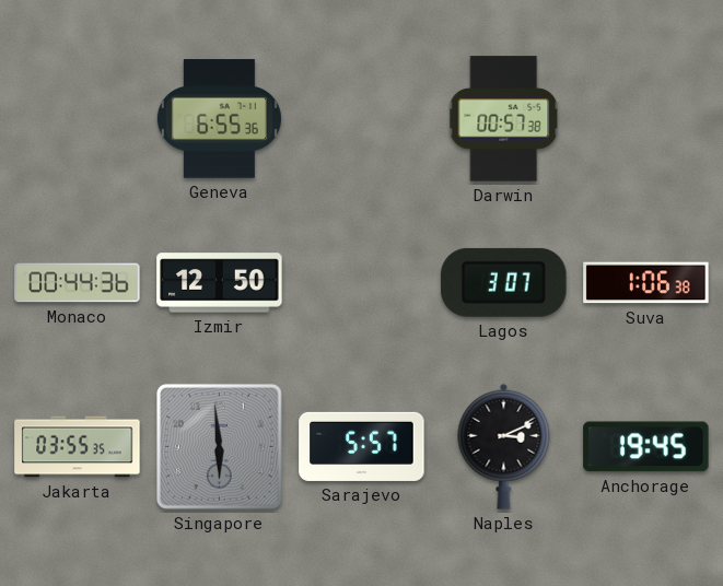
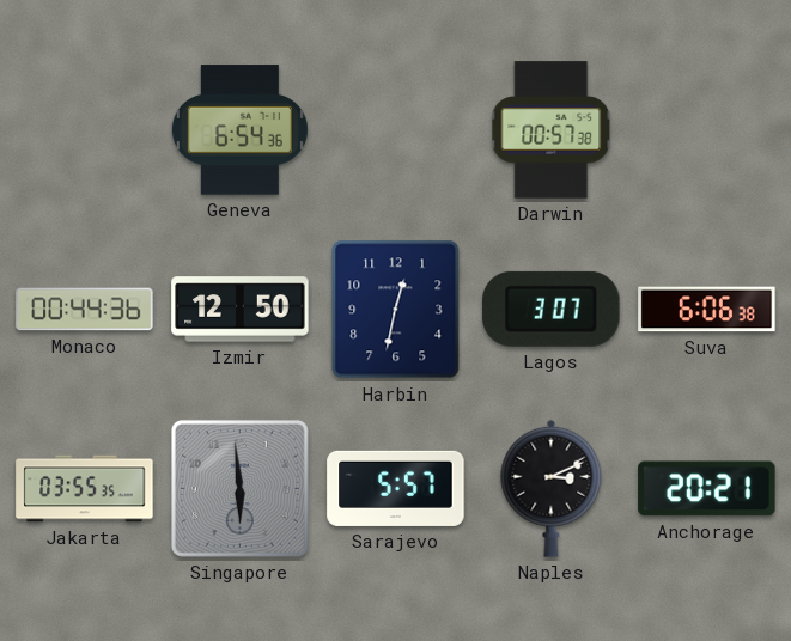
Geneva: 6:55 -> 6:54
Harbin: none -> 12:32
Suva: 1:06 -> 6:06
Anchorage: 19:45 -> 20:21
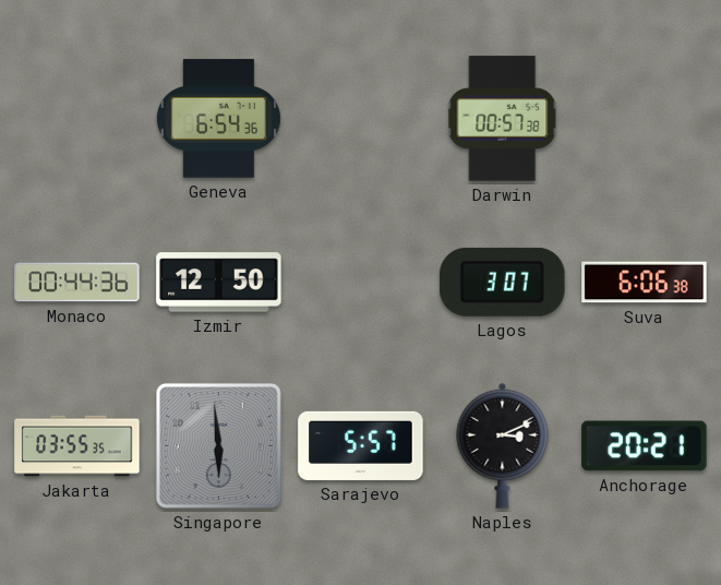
Harbin: 12:32 -> none
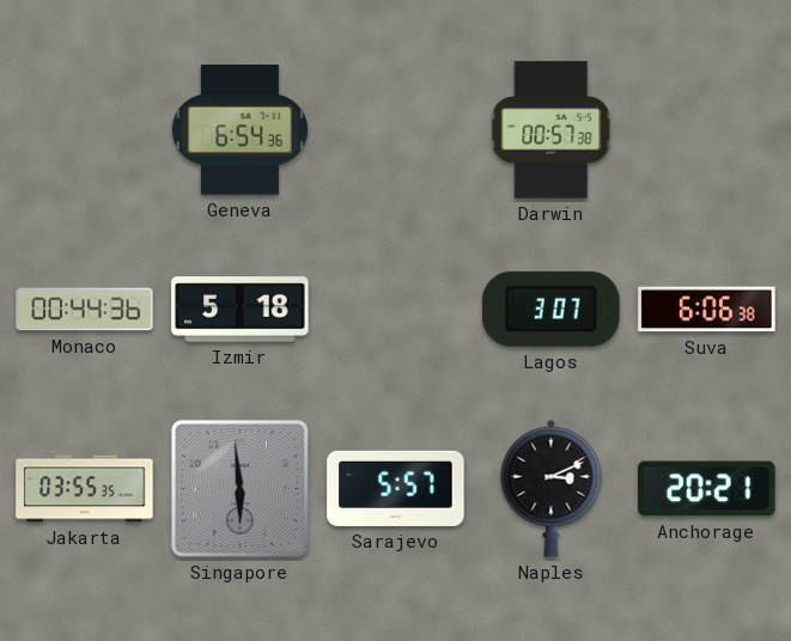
Izmir: 12:50 -> 5:18
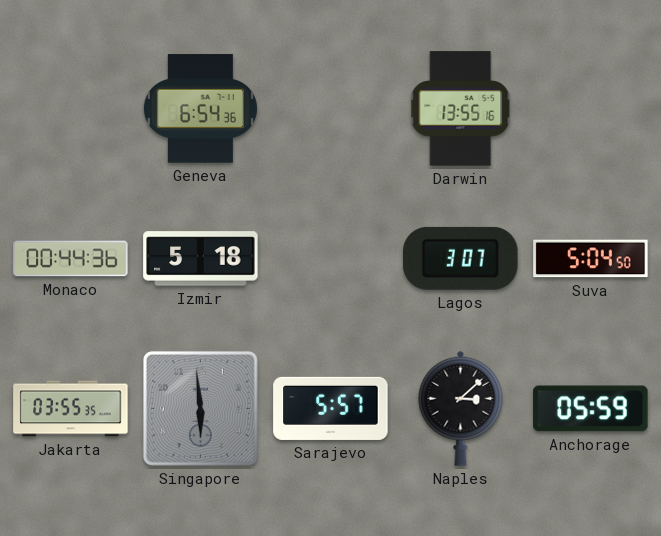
Darwin: 00:57 -> 13:55
Suva: 6:06 -> 5:04
Naples: 3:11 -> 3:08
Anchorage: 20:21 -> 05:59
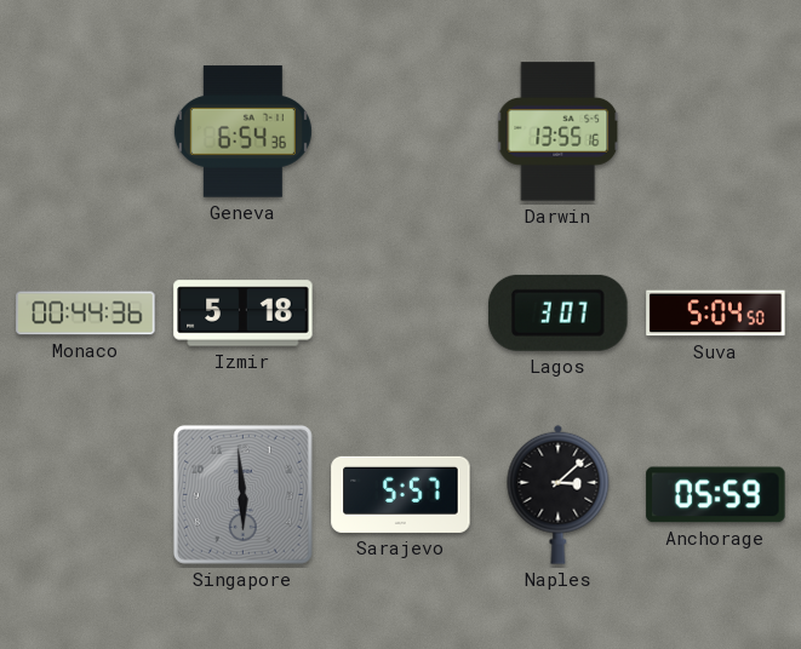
Jakarta: 03:55 -> none
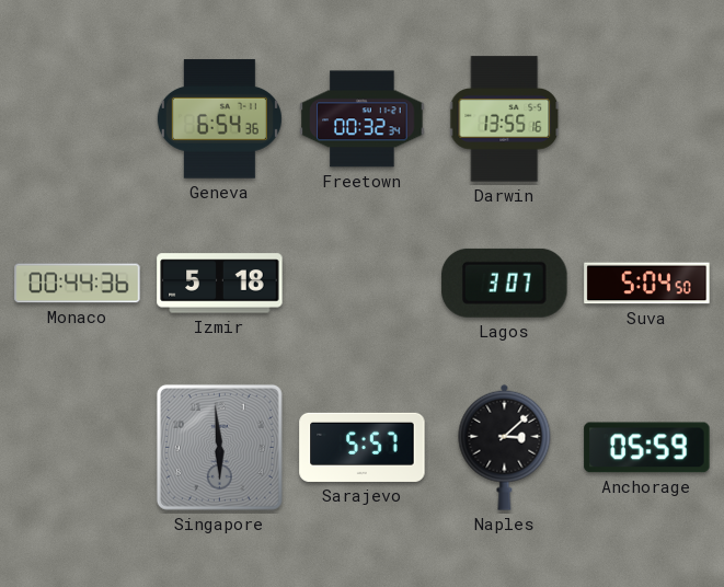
Freetown: none -> 00:32
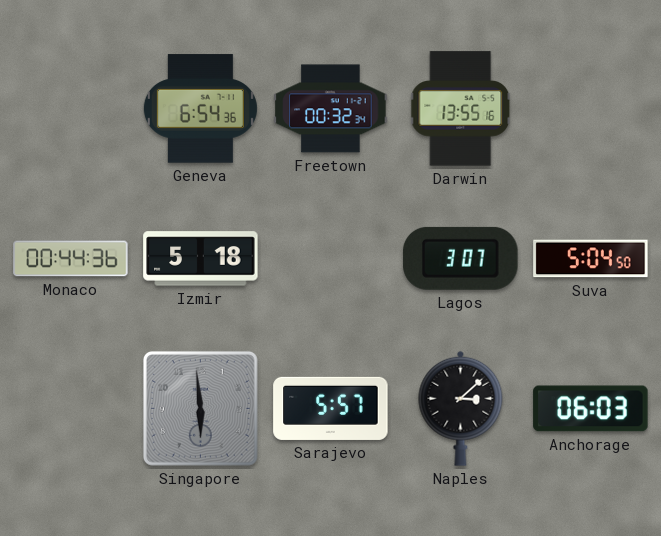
Anchorage: 05:59 -> 06:03
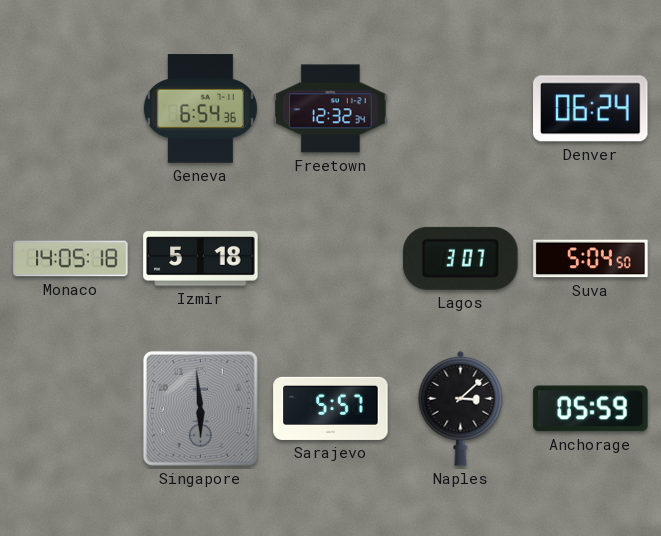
Freetown: 00:32 -> 12:32
Darwin: 13:55 -> none
Denver: none -> 06:24
Monaco: 00:44 -> 14:05
Anchorage: 06:03 -> 05:59
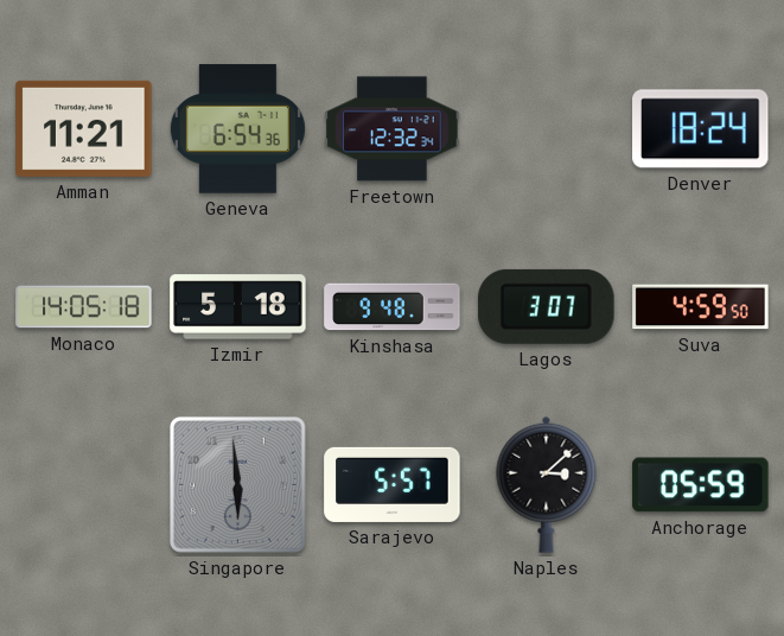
Amman: none -> 11:21
Denver: 06:24 -> 18:24
Kinshasa: none -> 9:48
Suva: 5:04 -> 4:59
